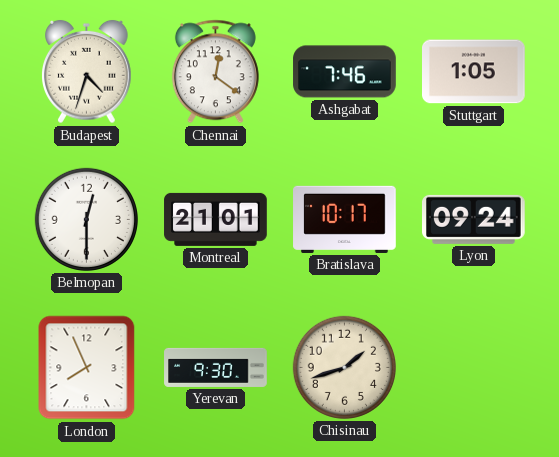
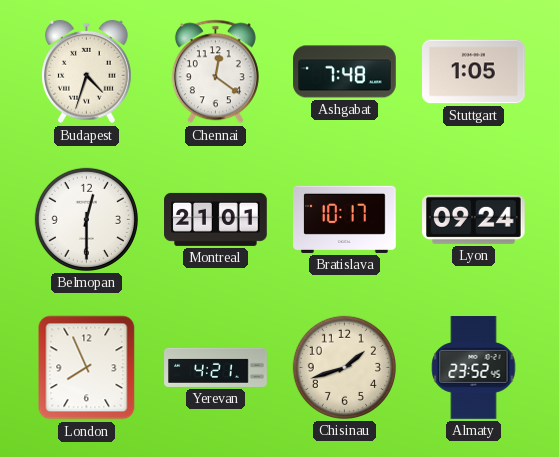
Ashgabat: 7:46 -> 7:48
Yerevan: 9:30 -> 4:21
Almaty: none -> 23:52
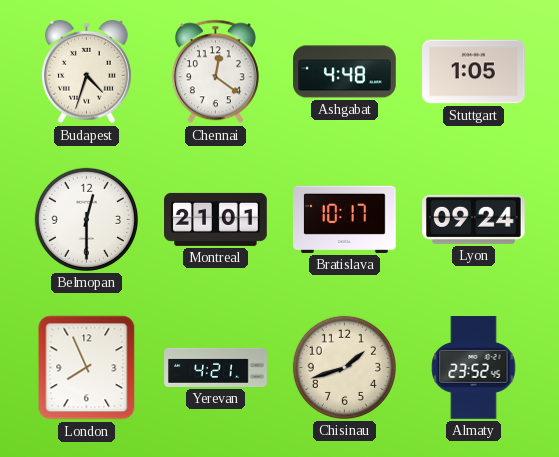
Ashgabat: 7:48 -> 4:48
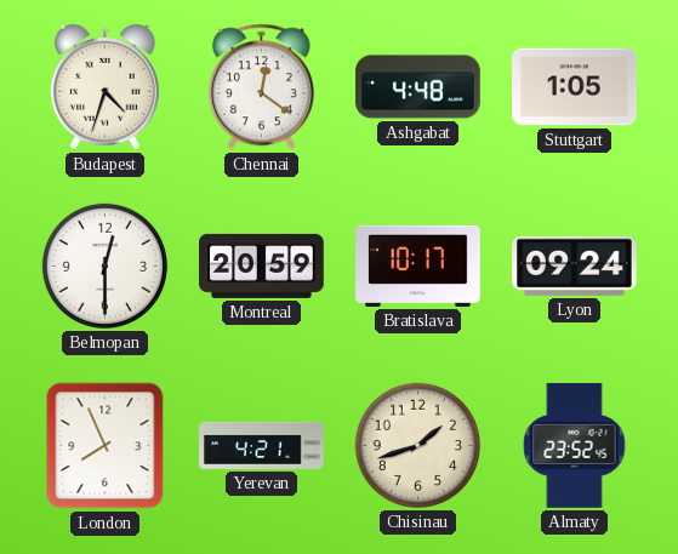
Montreal: 21:01 -> 20:59
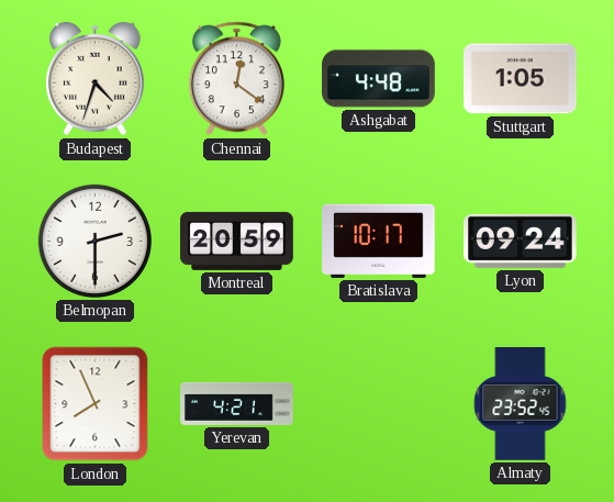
Belmopan: 12:30 -> 2:30
Chisinau: 1:42 -> none
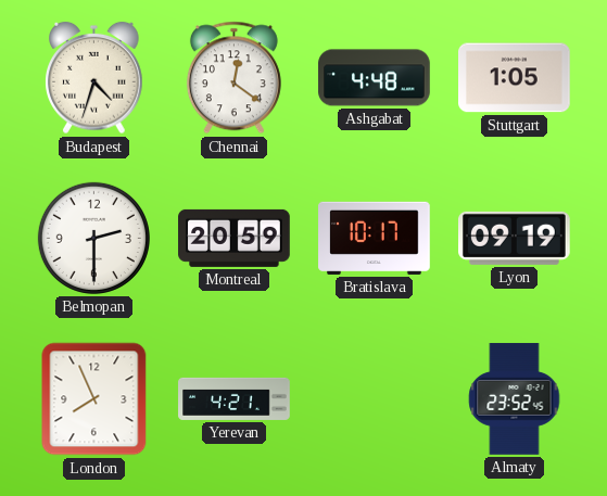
Lyon: 09:24 -> 09:19
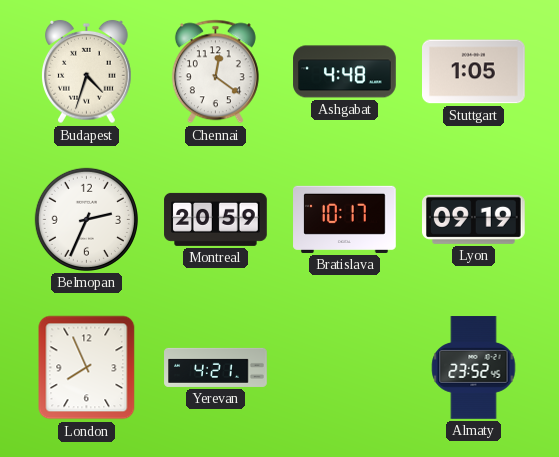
Belmopan: 2:30 -> 2:34
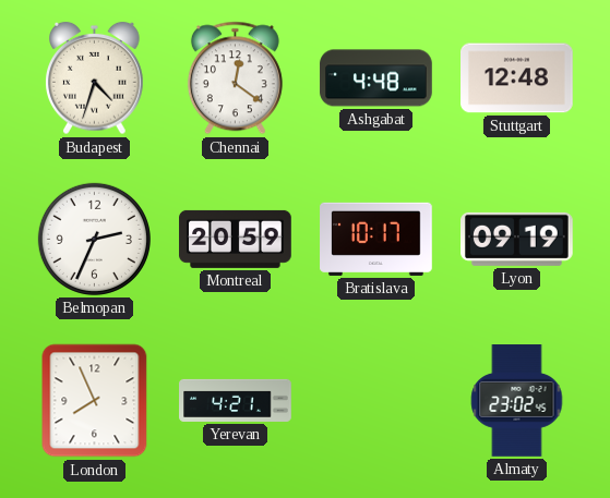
Stuttgart: 1:05 -> 12:48
Almaty: 23:52 -> 23:02
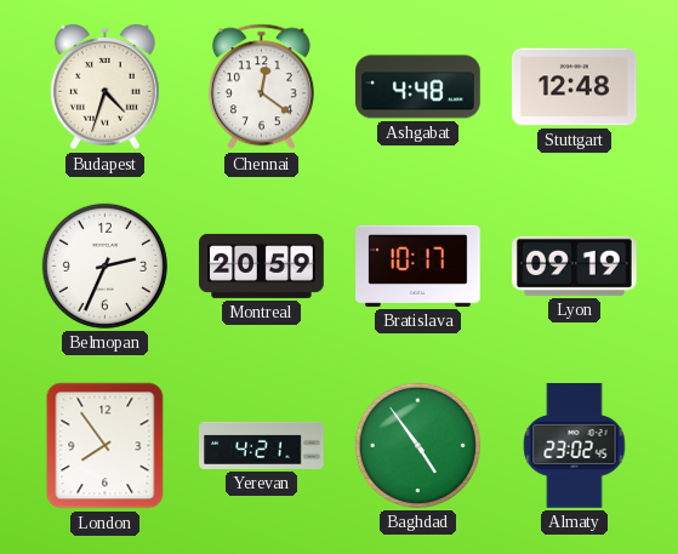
London: 7:56 -> 7:54
Baghdad: none -> 4:54
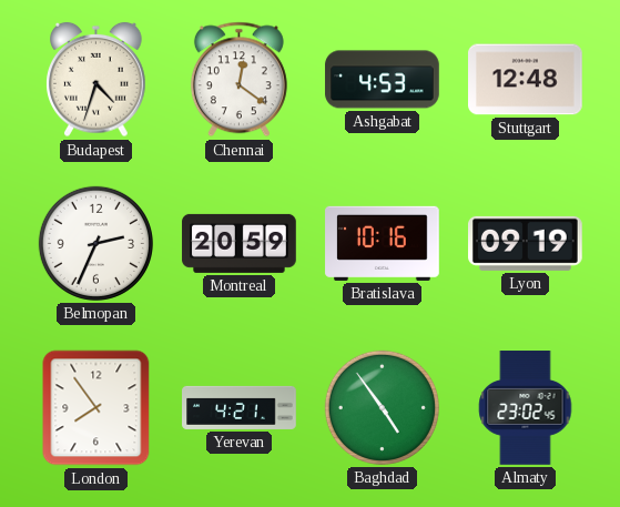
Ashgabat: 4:48 -> 4:53
Bratislava: 10:17 -> 10:16
